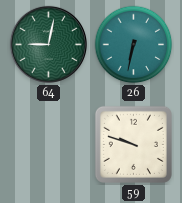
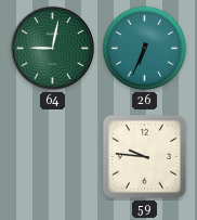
26: 6:32 -> 6:34
59: 9:48 -> 9:46
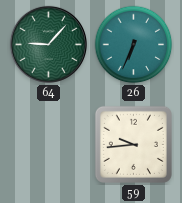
64: 9:02 -> 9:07
59: 9:46 -> 9:44
